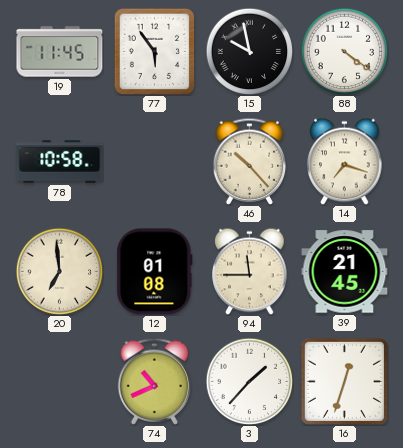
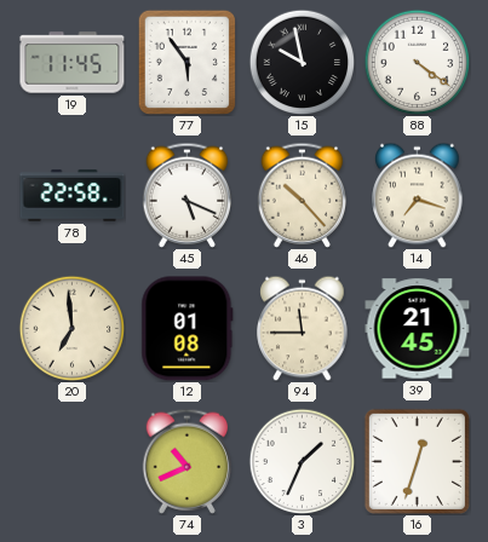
78: 10:58 -> 22:58
45: none -> 5:19
3: 1:37 -> 1:34
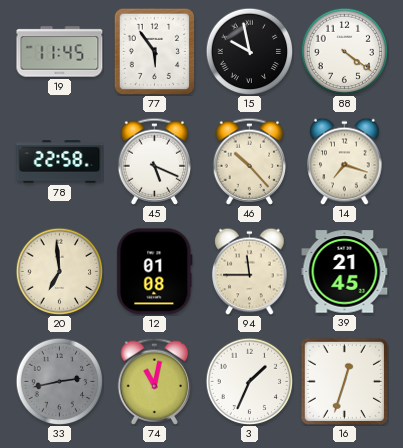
33: none -> 2:43
74: 10:41 -> 11:02
